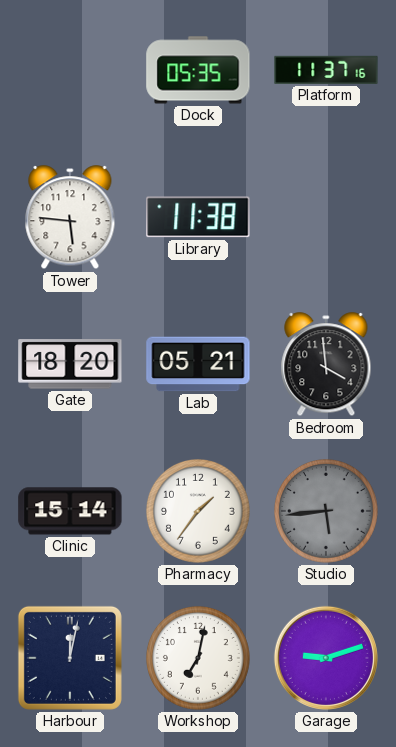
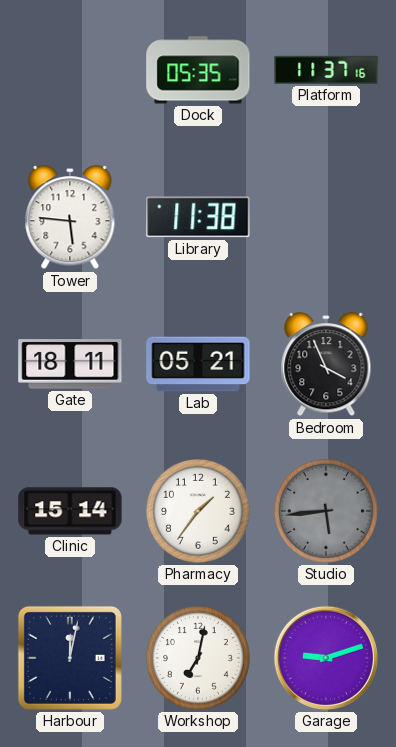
Gate: 18:20 -> 18:11
Bedroom: 3:59 -> 3:56
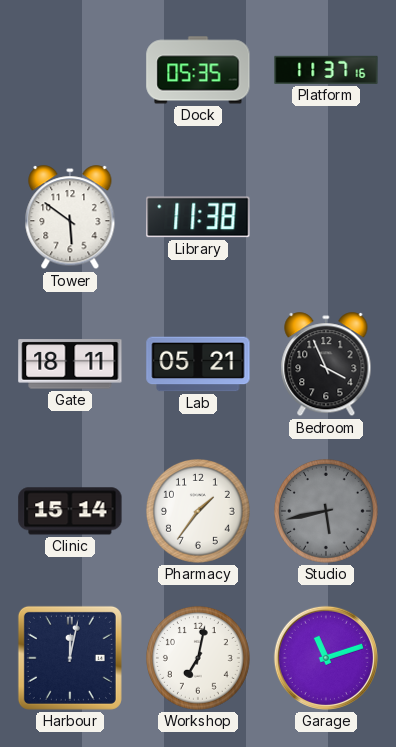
Tower: 5:46 -> 5:51
Studio: 5:44 -> 5:43
Garage: 9:12 -> 11:12
